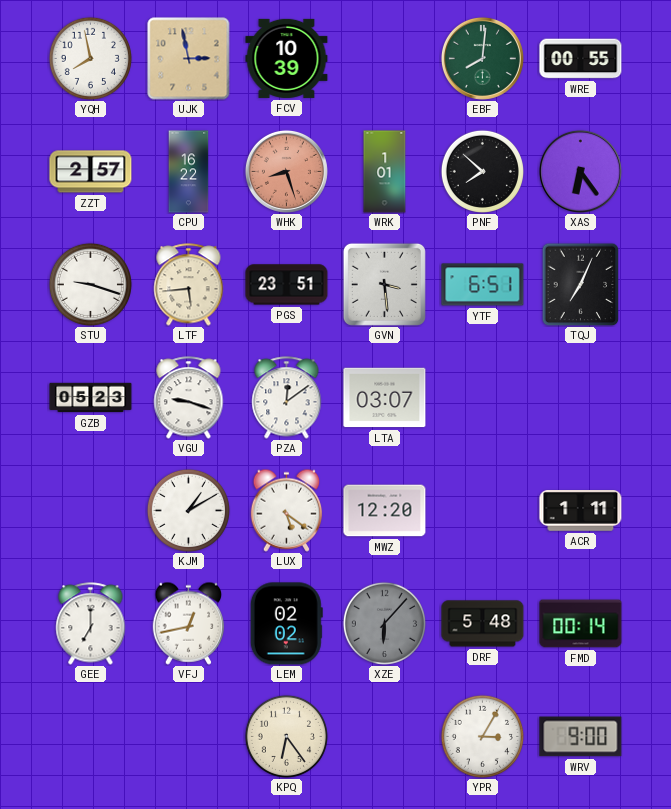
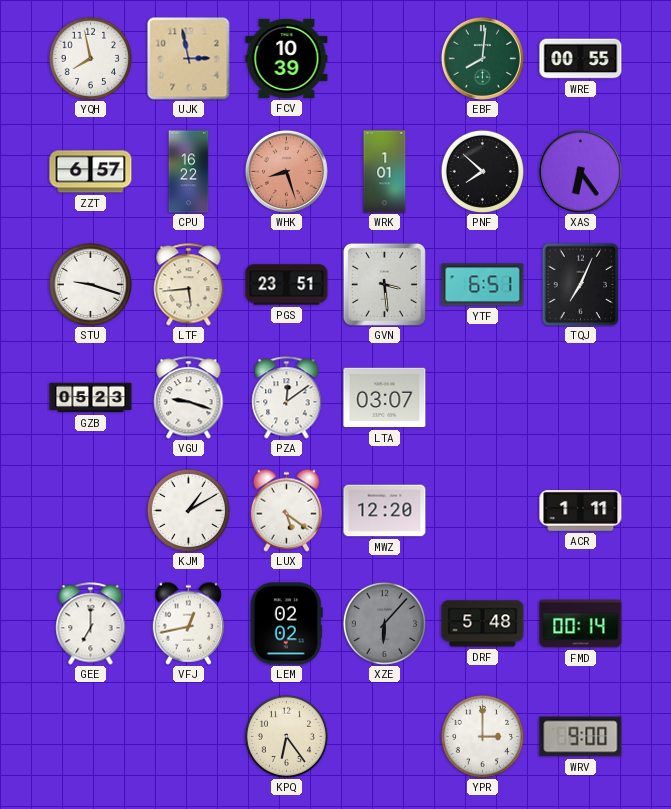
ZZT: 2:57 -> 6:57
YPR: 3:05 -> 3:00
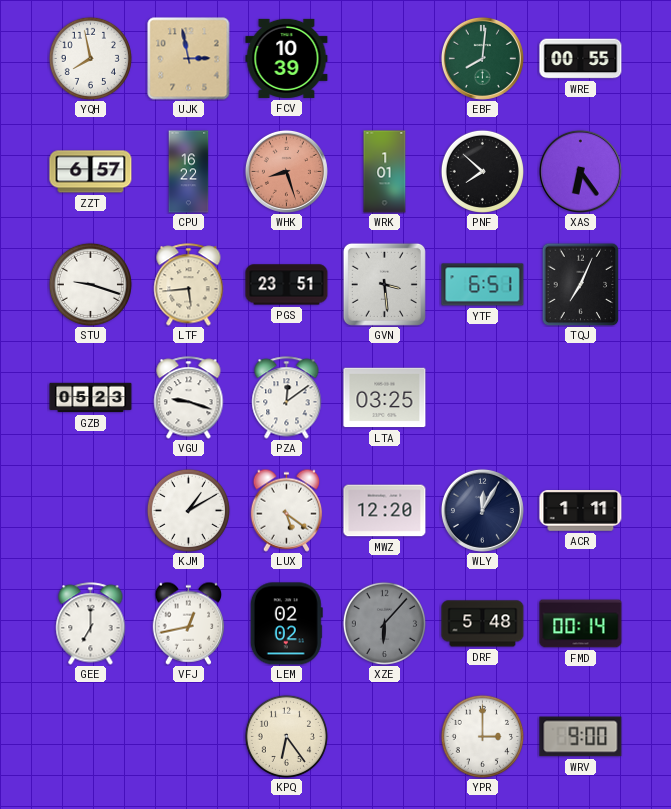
LTA: 03:07 -> 03:25
WLY: none -> 12:05
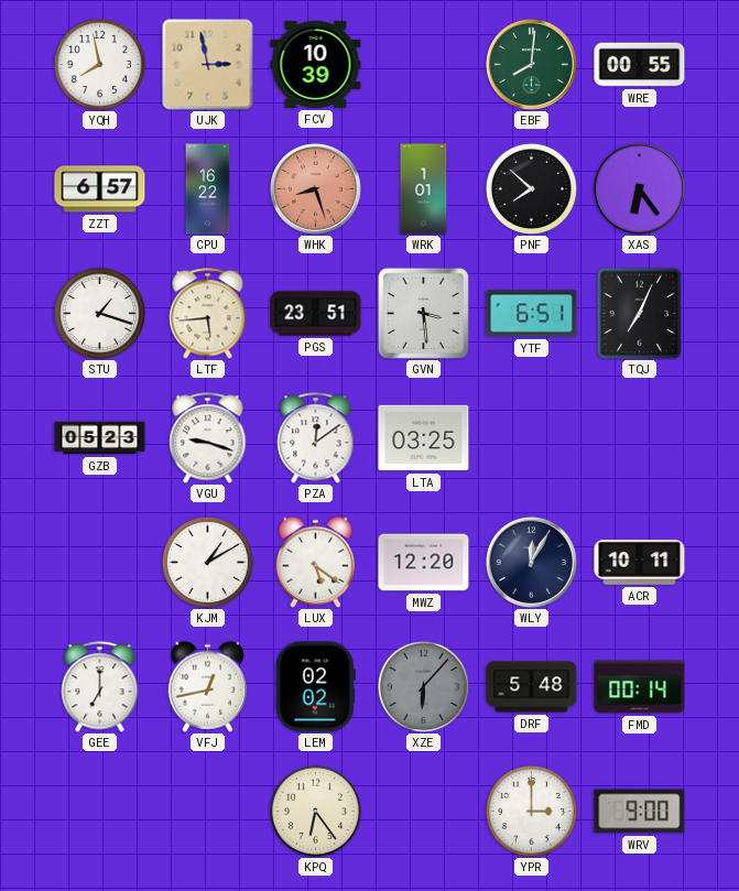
STU: 9:18 -> 1:18
ACR: 1:11 -> 10:11
